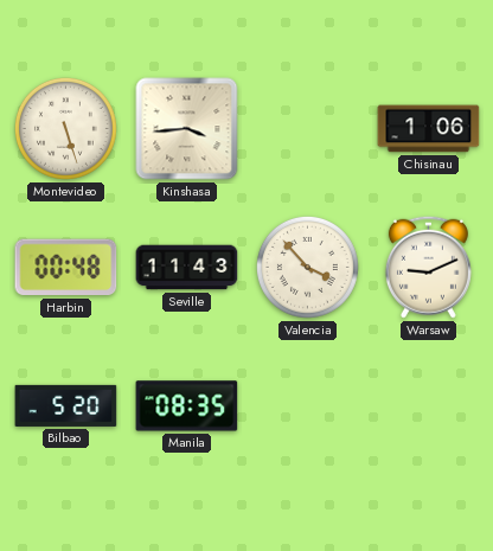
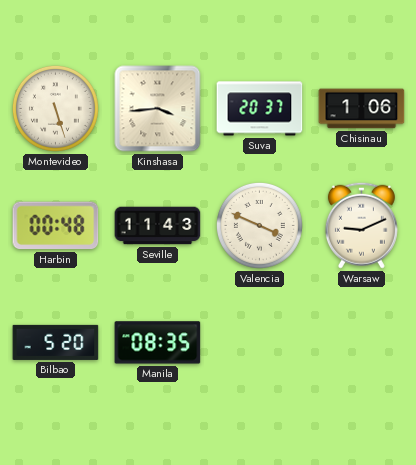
Suva: none -> 20:37
Valencia: 3:53 -> 3:49
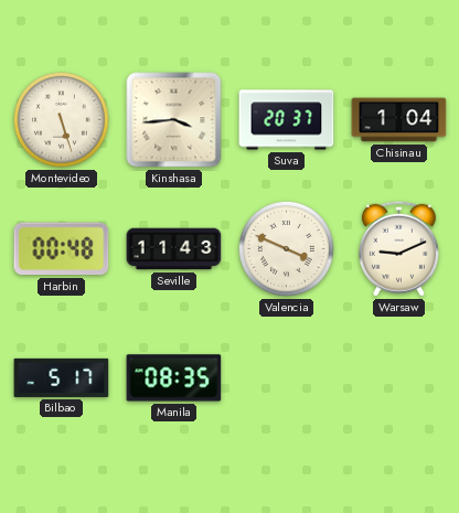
Chisinau: 1:06 -> 1:04
Bilbao: 5:20 -> 5:17
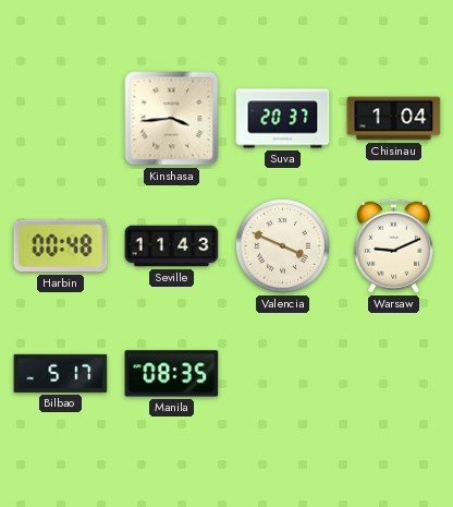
Montevideo: 5:27 -> none
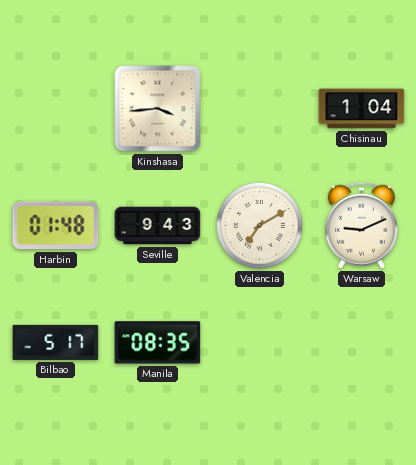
Suva: 20:37 -> none
Harbin: 00:48 -> 01:48
Seville: 11:43 -> 9:43
Valencia: 3:49 -> 7:10
